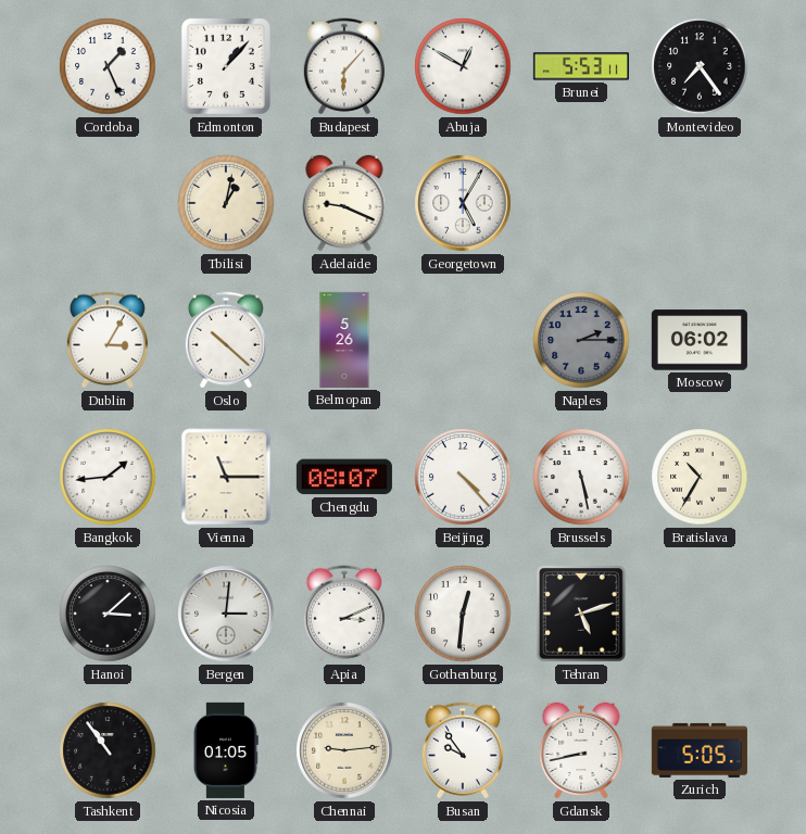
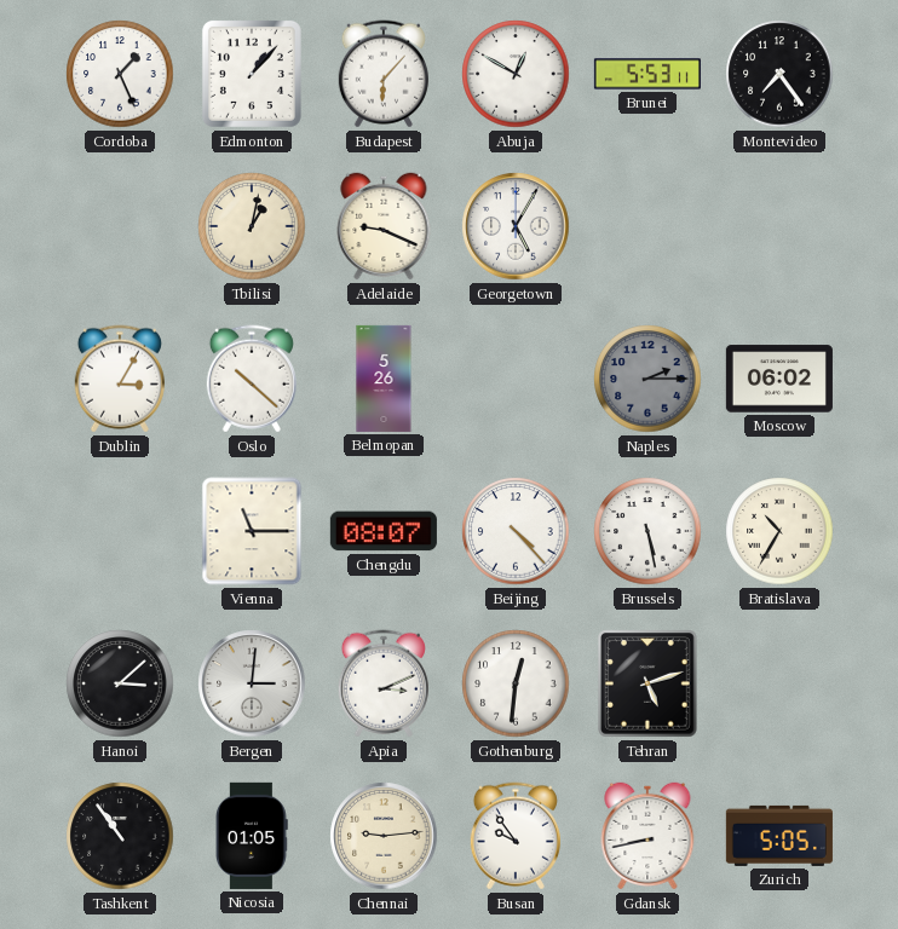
Bangkok: 1:44 -> none
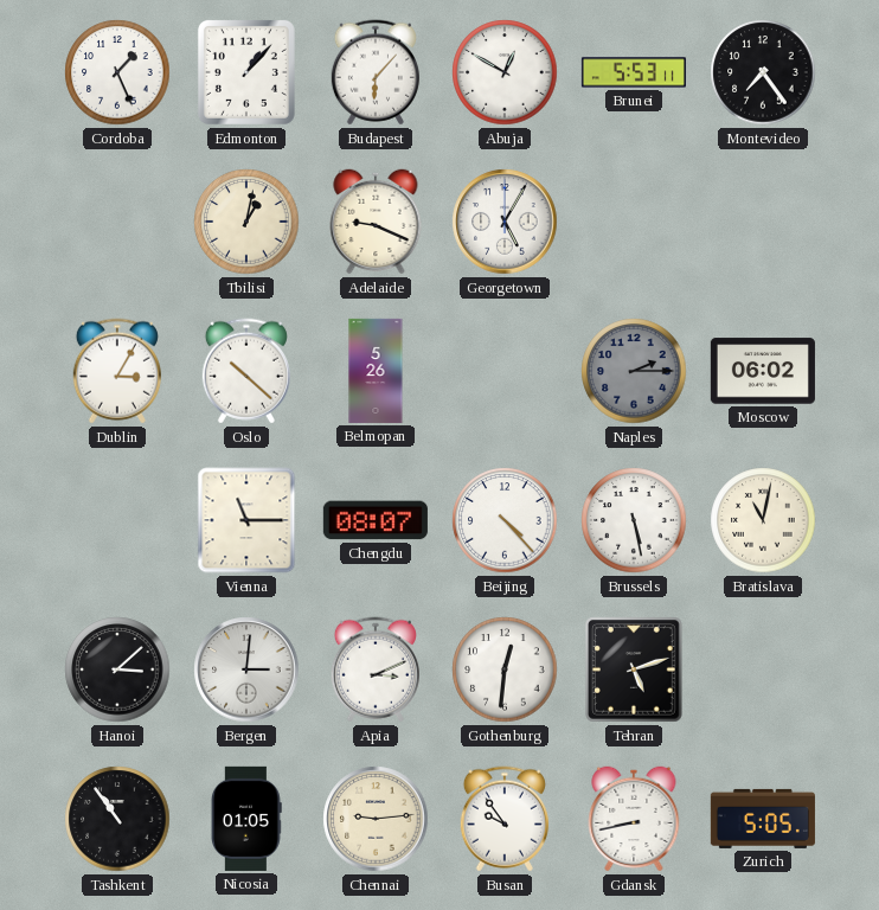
Bratislava: 10:35 -> 11:02
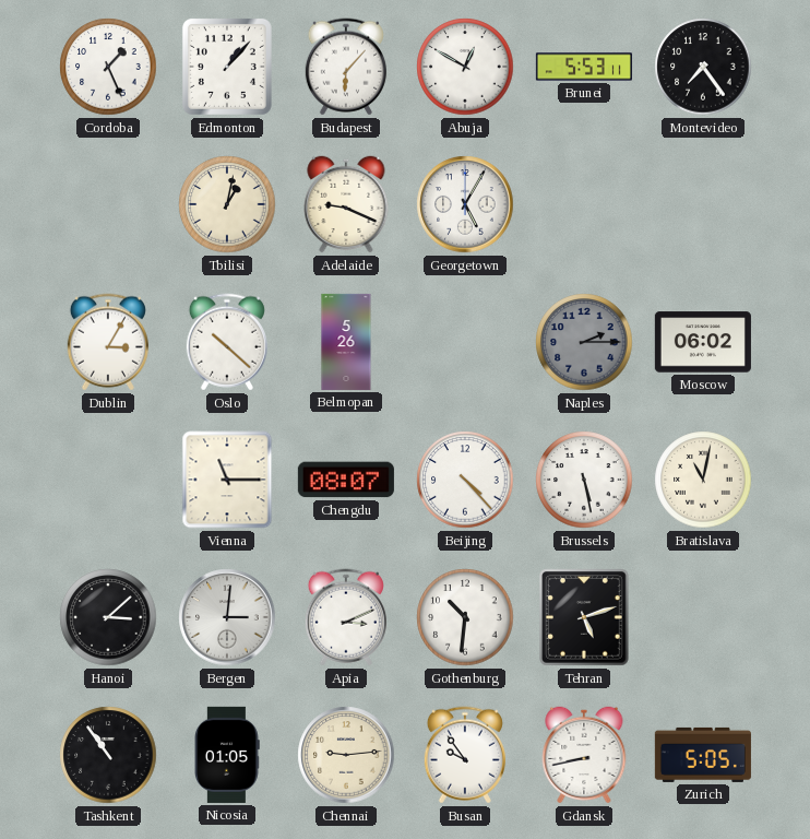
Gothenburg: 12:31 -> 10:31
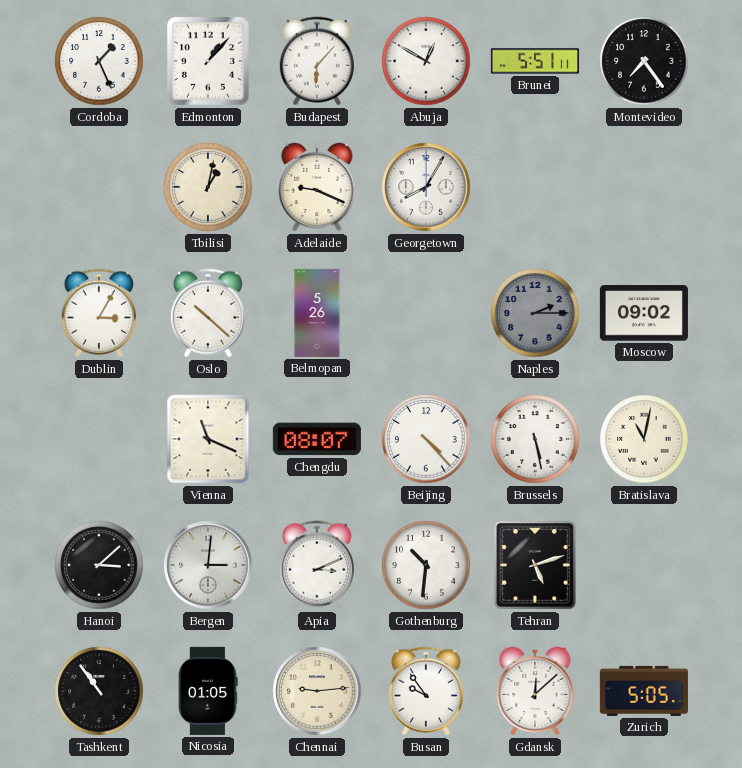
Brunei: 5:53 -> 5:51
Georgetown: 5:05 -> 8:05
Moscow: 06:02 -> 09:02
Vienna: 11:15 -> 11:19
Gdansk: 8:43 -> 12:08
